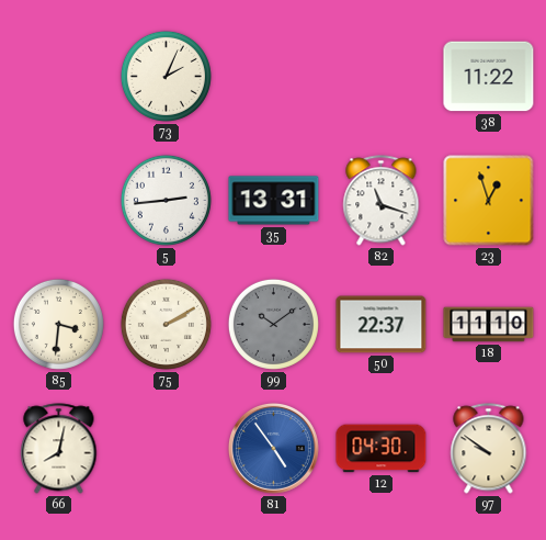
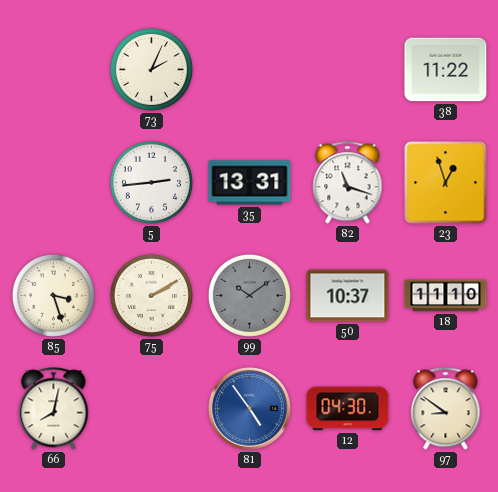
85: 3:31 -> 3:27
50: 22:37 -> 10:37
97: 9:51 -> 8:51
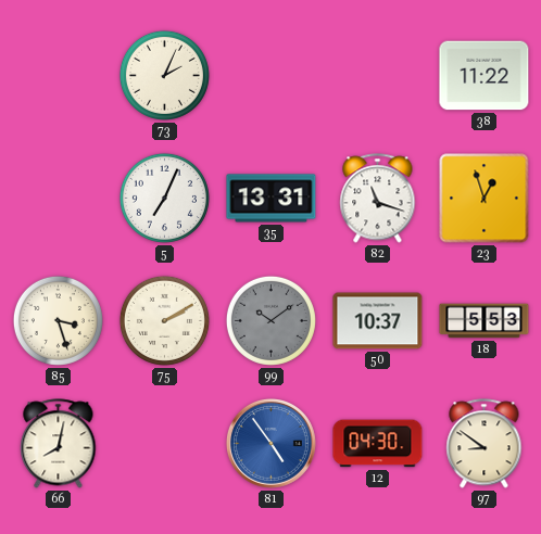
5: 2:44 -> 7:04
18: 11:10 -> 5:53
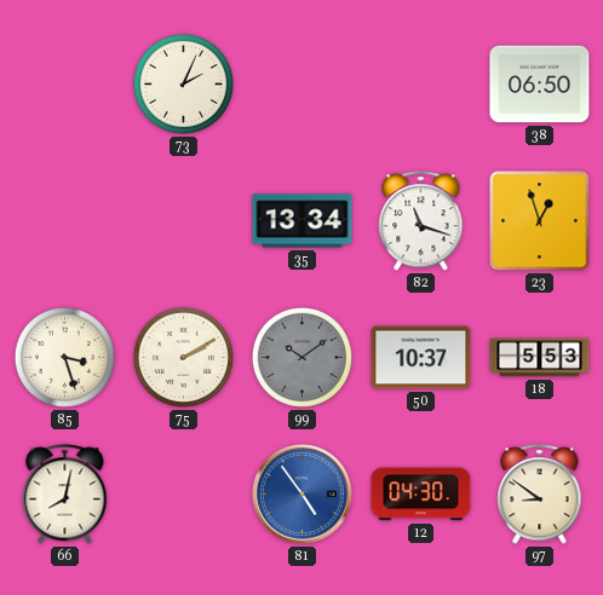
38: 11:22 -> 06:50
5: 7:04 -> none
35: 13:31 -> 13:34
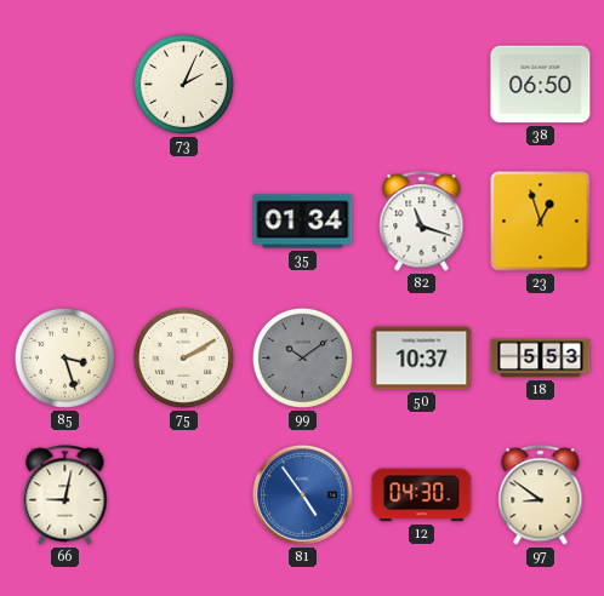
35: 13:34 -> 01:34
66: 8:02 -> 9:02
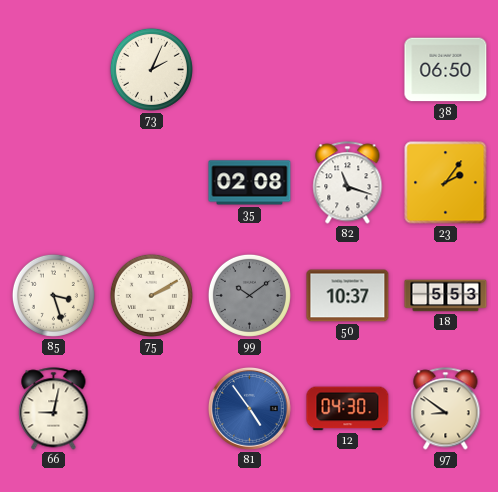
35: 01:34 -> 02:08
23: 12:57 -> 2:06
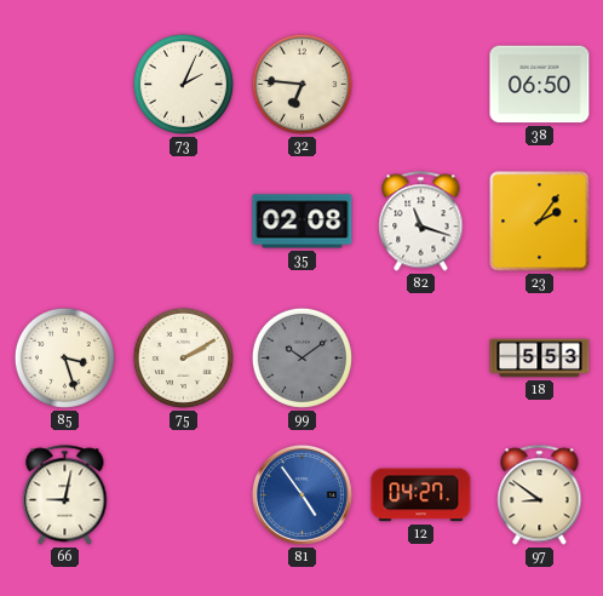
32: none -> 6:46
50: 10:37 -> none
12: 04:30 -> 04:27
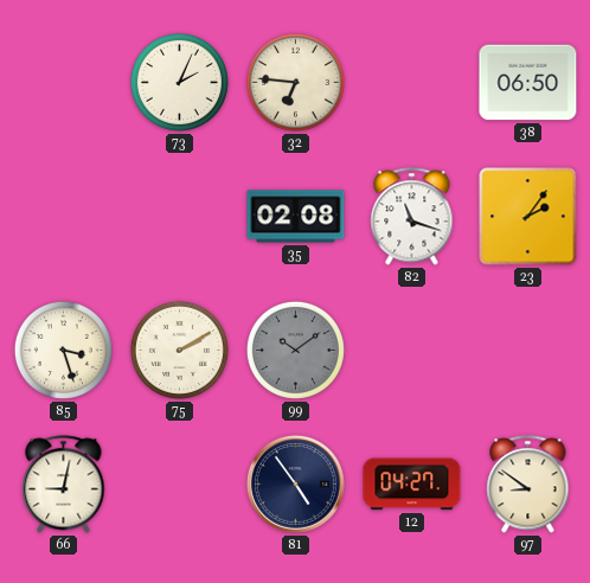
18: 5:53 -> none
81 dial: blue -> navy
